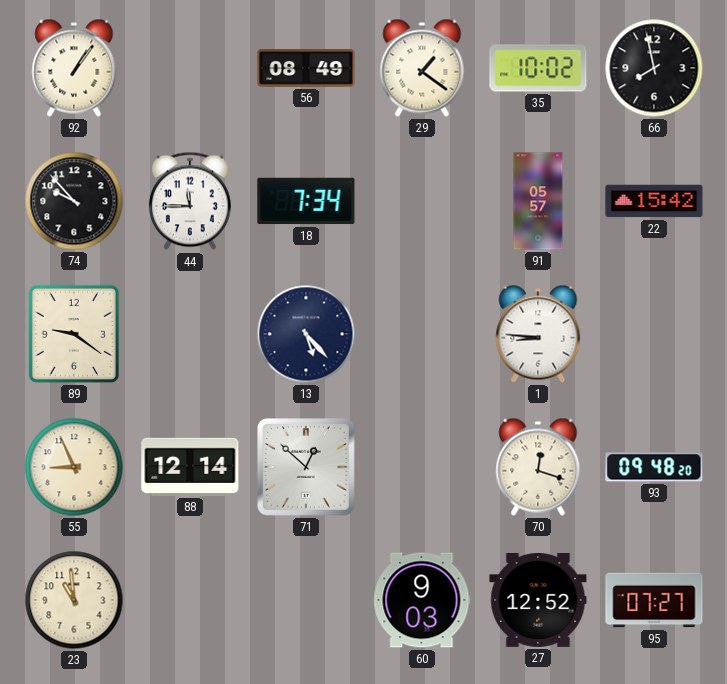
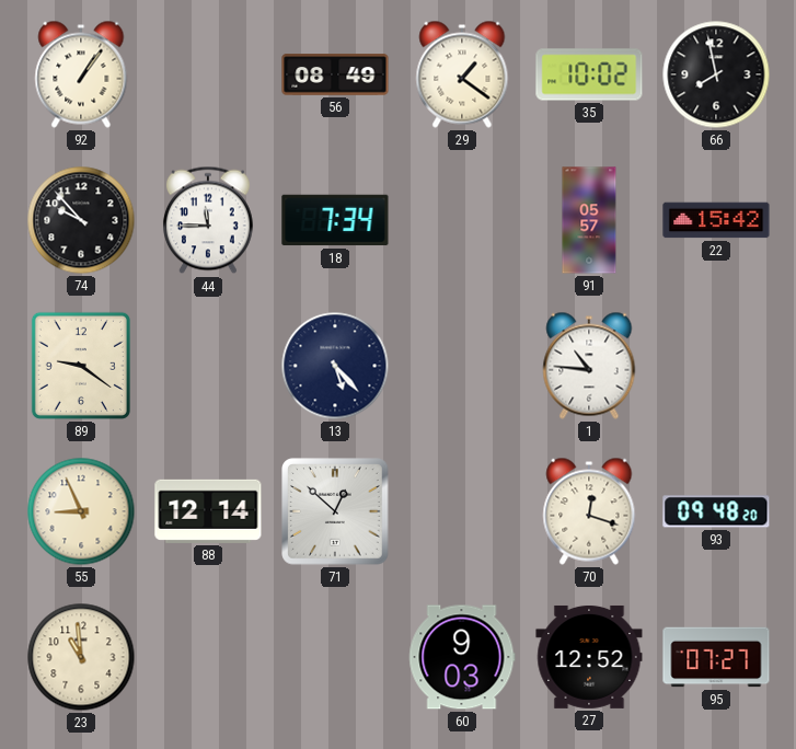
1: 8:46 -> 10:46
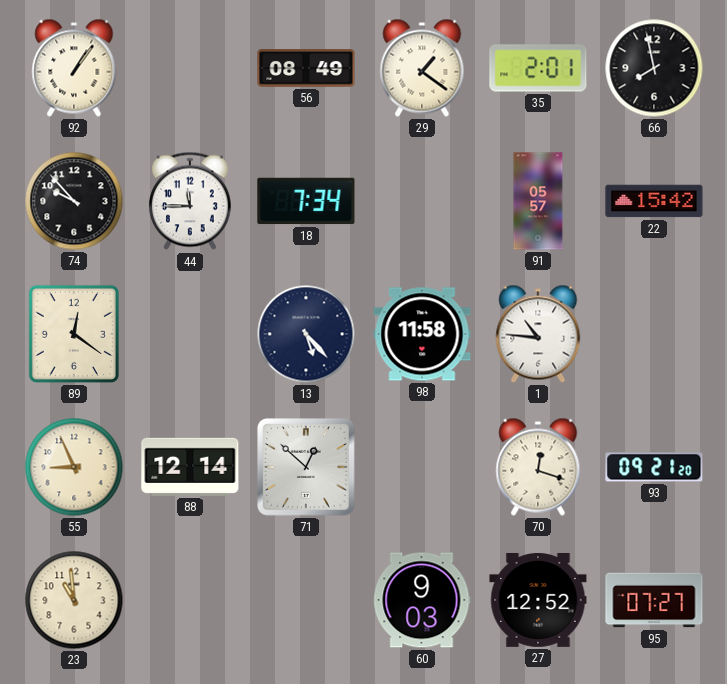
35: 10:02 -> 2:01
89: 9:21 -> 12:21
98: none -> 11:58
93: 09:48 -> 09:21
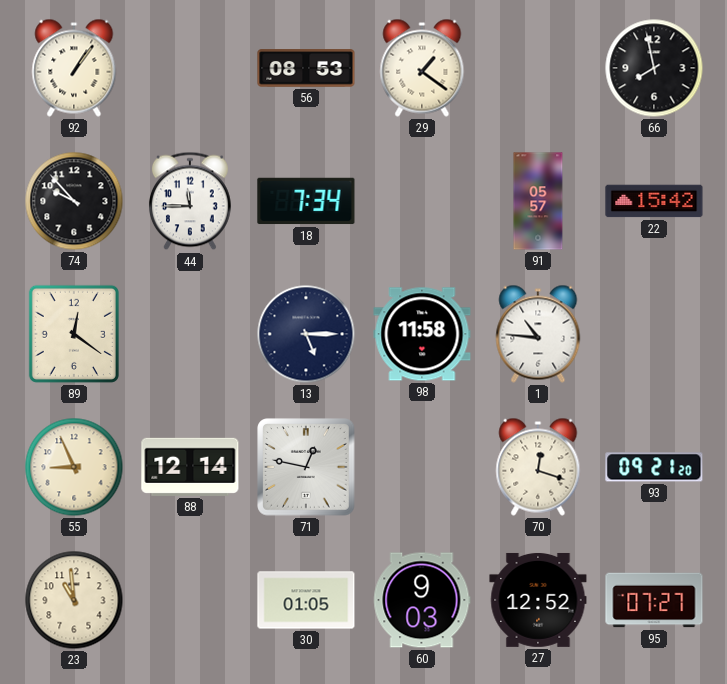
56: 08:49 -> 08:53
35: 2:01 -> none
13: 5:23 -> 5:15
71: 12:52 -> 12:47
30: none -> 01:05
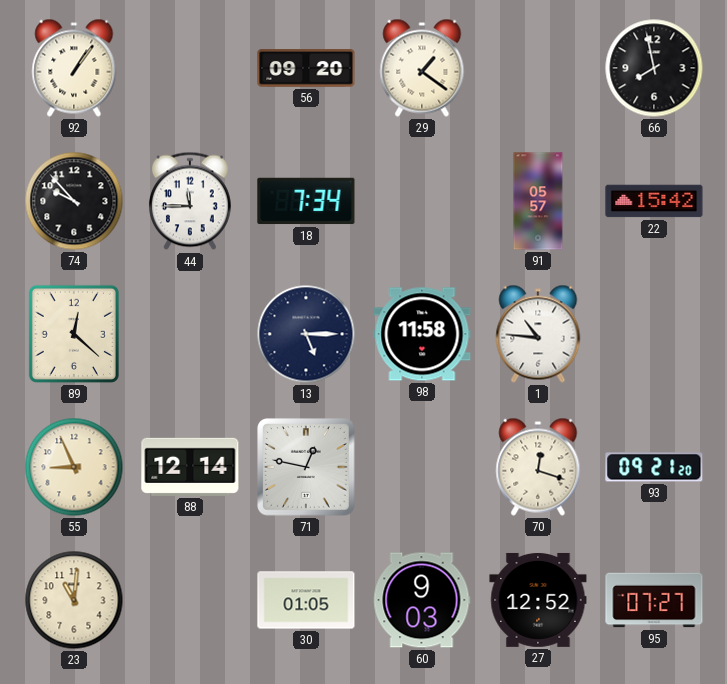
56: 08:53 -> 09:20
89: 12:21 -> 12:22
23: 10:59 -> 11:01
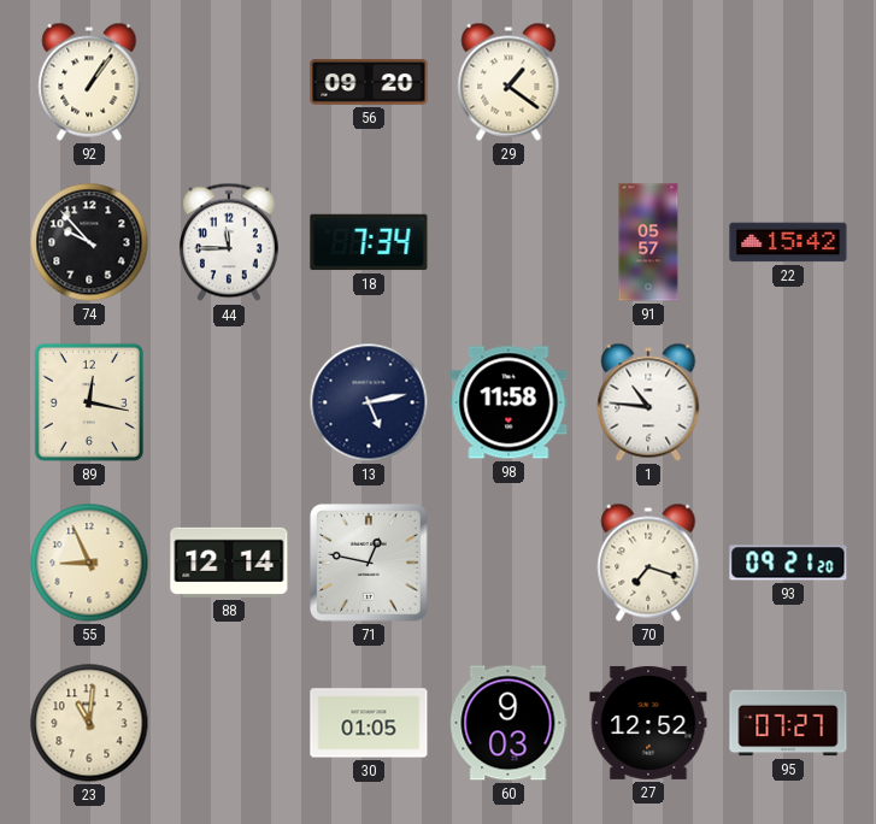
66: 7:58 -> none
89: 12:22 -> 12:17
13: 5:15 -> 5:13
70: 12:18 -> 7:18
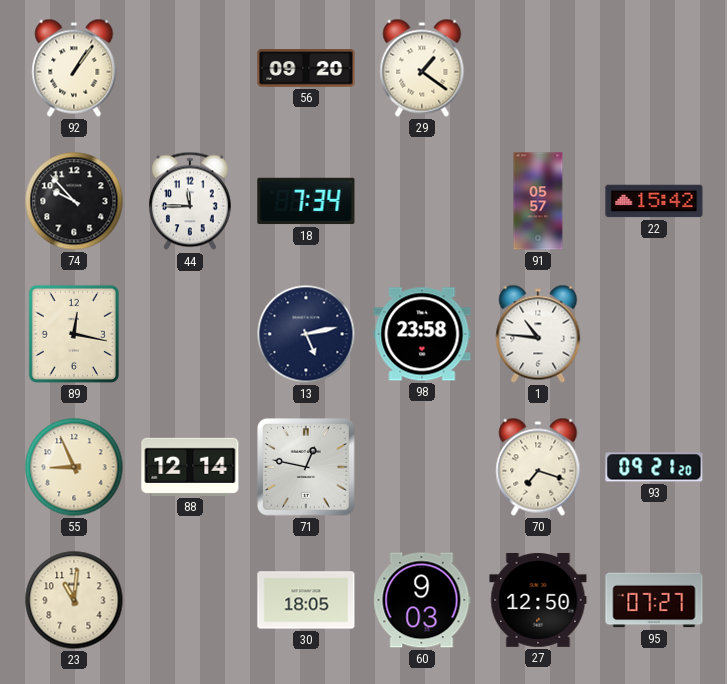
98: 11:58 -> 23:58
30: 01:05 -> 18:05
27: 12:52 -> 12:50
